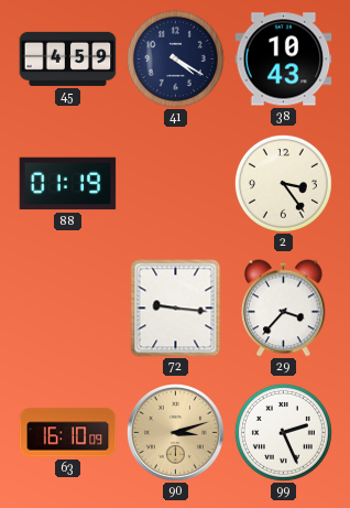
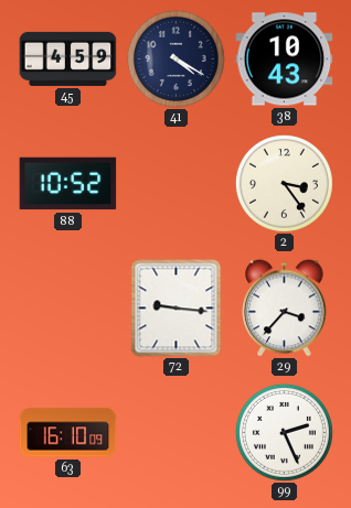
88: 01:19 -> 10:52
90: 3:12 -> none
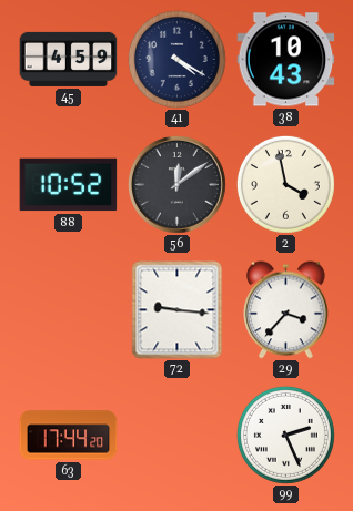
56: none -> 12:09
2: 3:24 -> 3:58
63: 16:10 -> 17:44
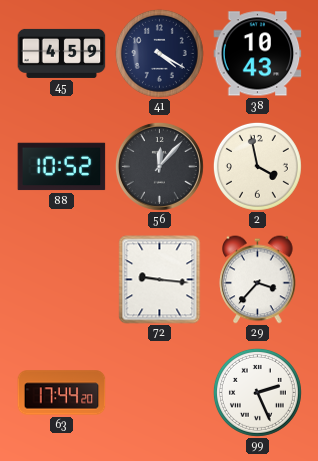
56: 12:09 -> 12:07
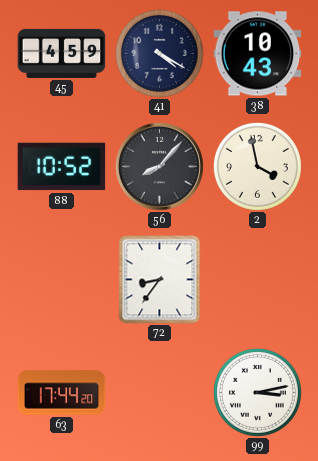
56: 12:07 -> 8:07
72: 9:16 -> 8:36
29: 3:37 -> none
99: 2:26 -> 3:13
